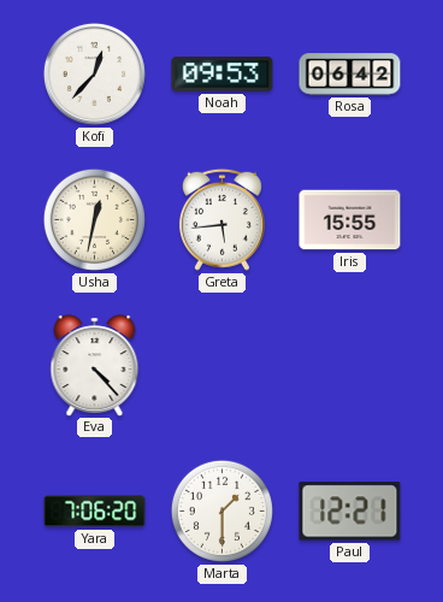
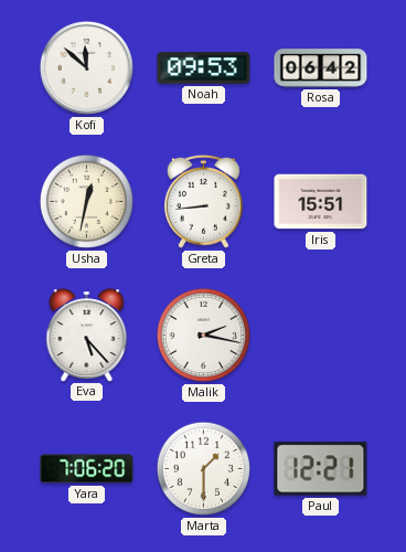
Kofi: 12:37 -> 11:52
Greta: 5:44 -> 8:44
Iris: 15:55 -> 15:51
Eva: 4:23 -> 5:23
Malik: none -> 2:17
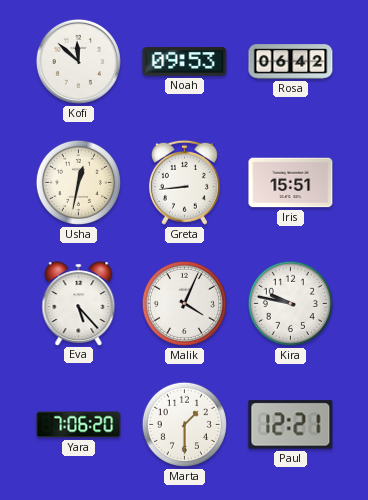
Malik: 2:17 -> 4:04
Kira: none -> 9:47
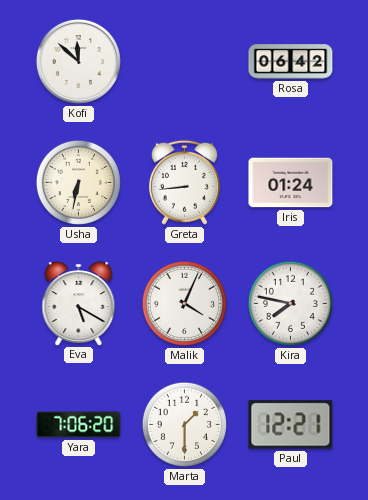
Noah: 09:53 -> none
Usha: 12:32 -> 6:32
Iris: 15:51 -> 01:24
Eva: 5:23 -> 5:20
Kira: 9:47 -> 7:47
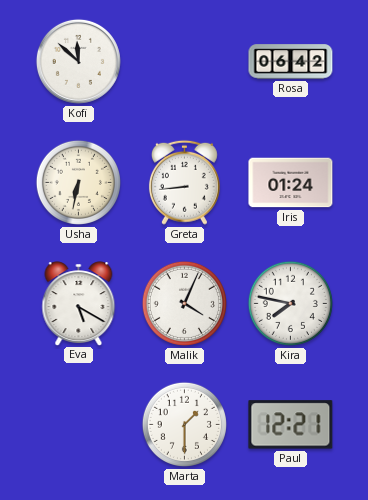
Yara: 7:06 -> none
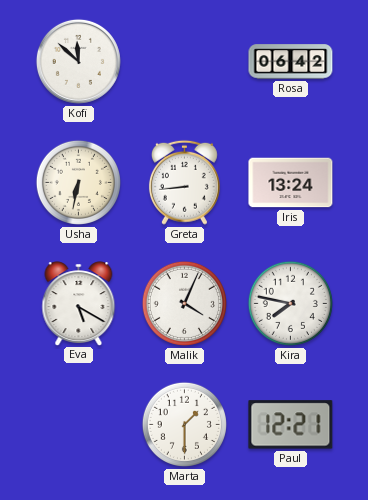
Iris: 01:24 -> 13:24
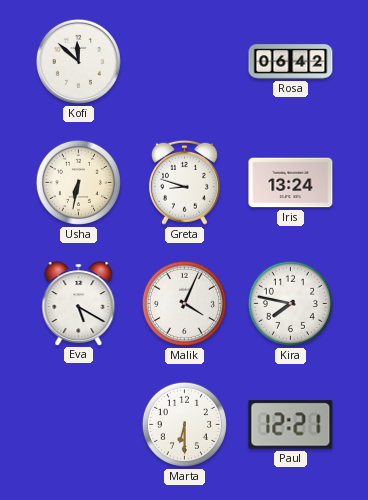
Greta: 8:44 -> 8:48
Marta: 1:30 -> 6:30
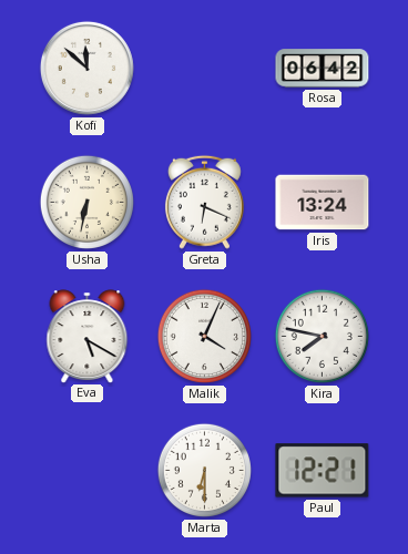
Greta: 8:48 -> 6:19
